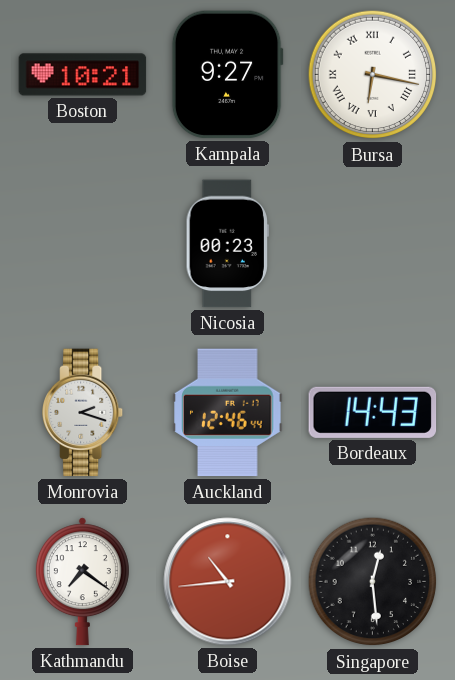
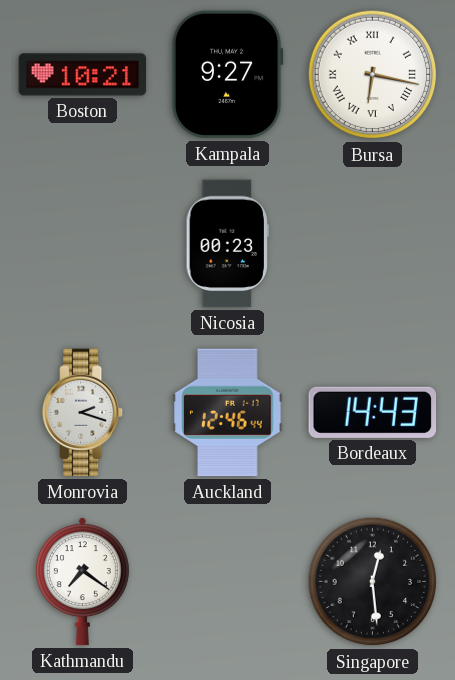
Boise: 10:44 -> none
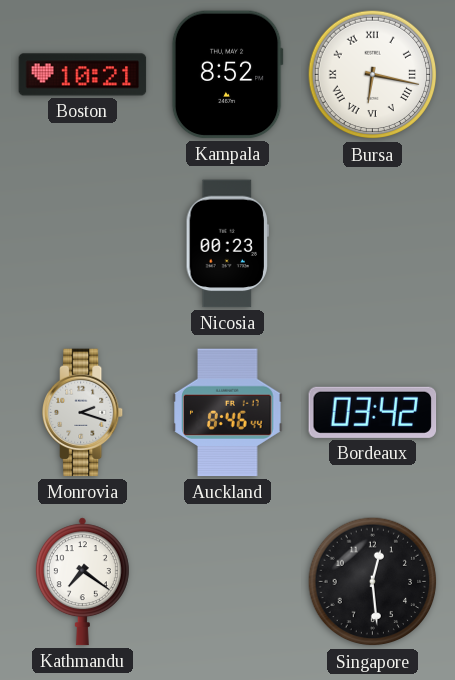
Kampala: 9:27 -> 8:52
Auckland: 12:46 -> 8:46
Bordeaux: 14:43 -> 03:42
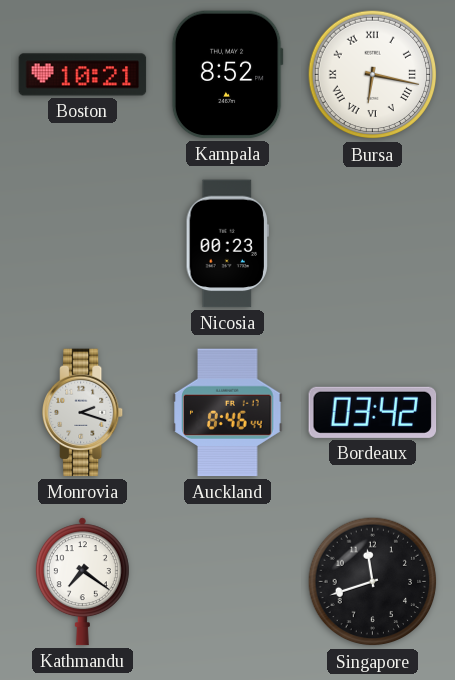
Singapore: 12:29 -> 11:42
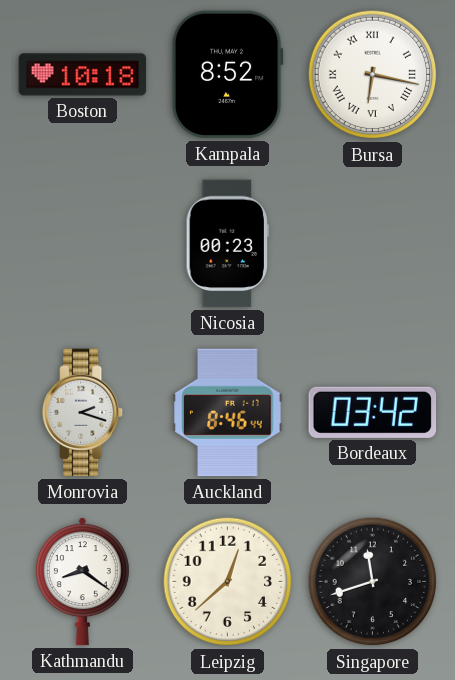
Boston: 10:21 -> 10:18
Kathmandu: 7:21 -> 8:21
Leipzig: none -> 12:38
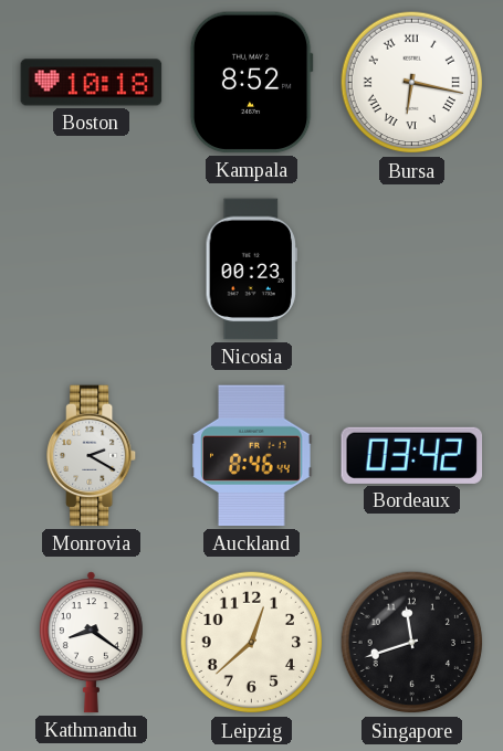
Monrovia: 2:18 -> 2:20
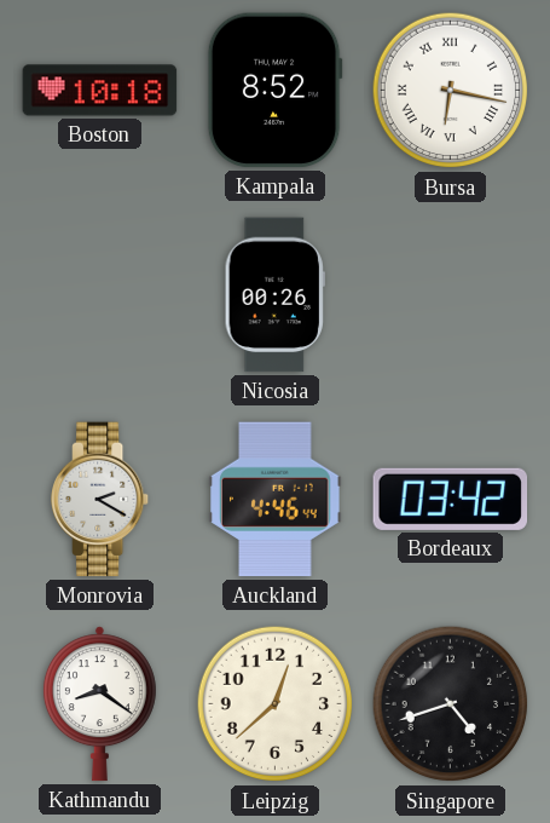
Nicosia: 00:23 -> 00:26
Auckland: 8:46 -> 4:46
Singapore: 11:42 -> 4:42
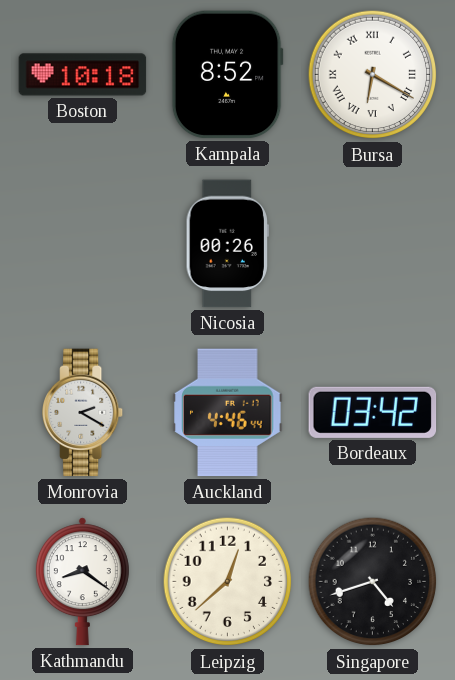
Bursa: 6:17 -> 6:20
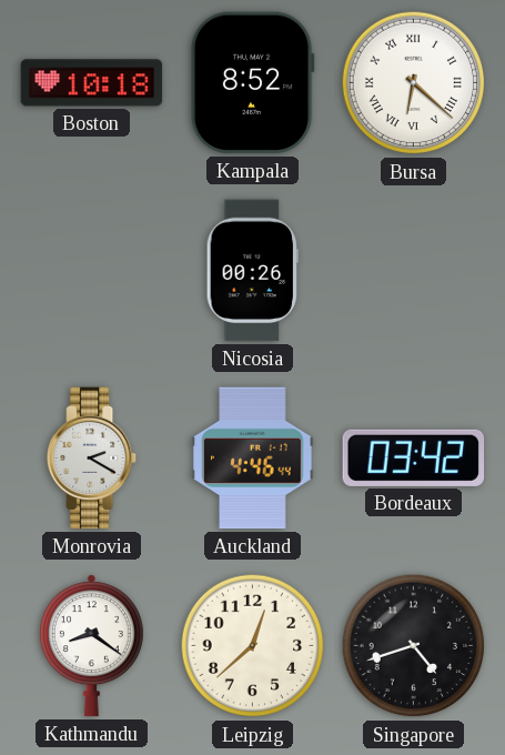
Bursa: 6:20 -> 6:22
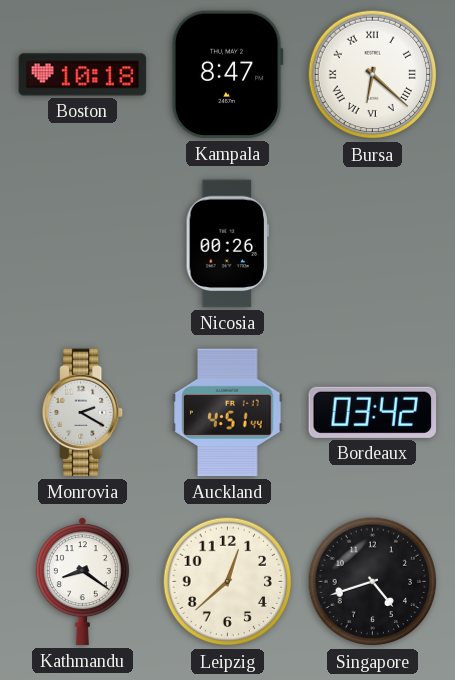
Kampala: 8:52 -> 8:47
Auckland: 4:46 -> 4:51
